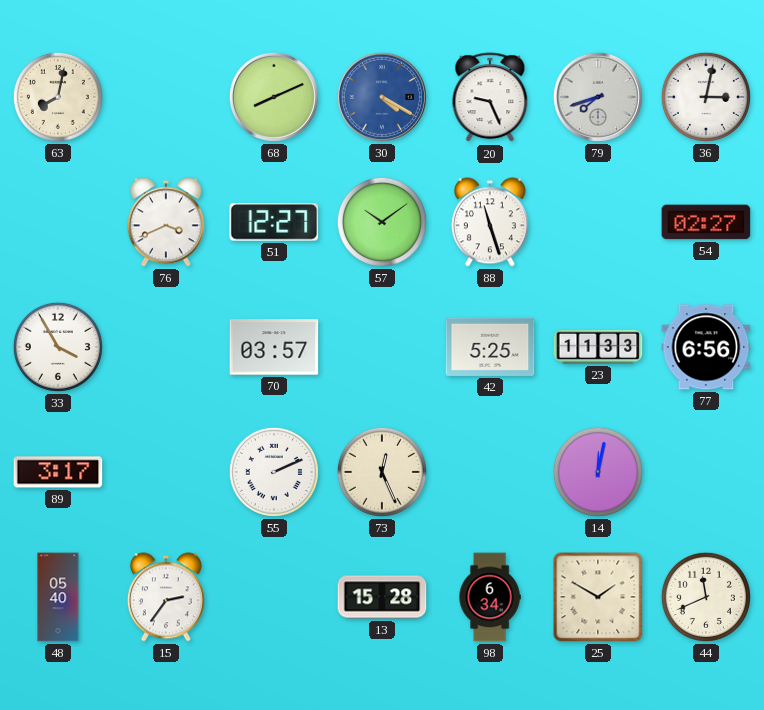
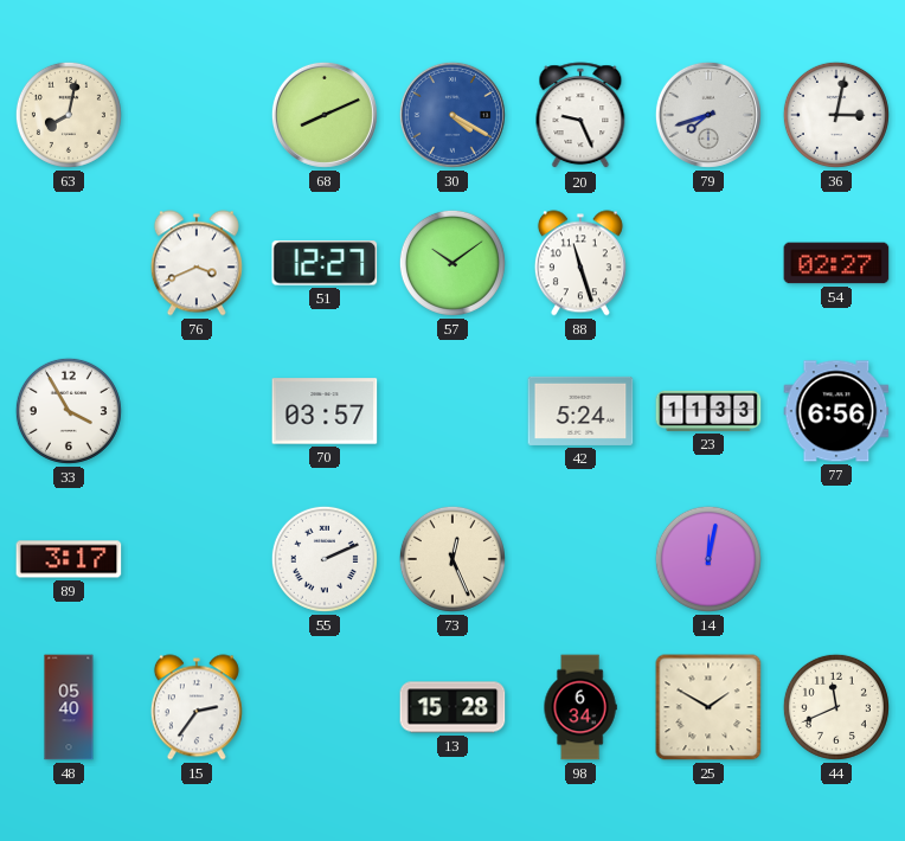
42: 5:25 -> 5:24
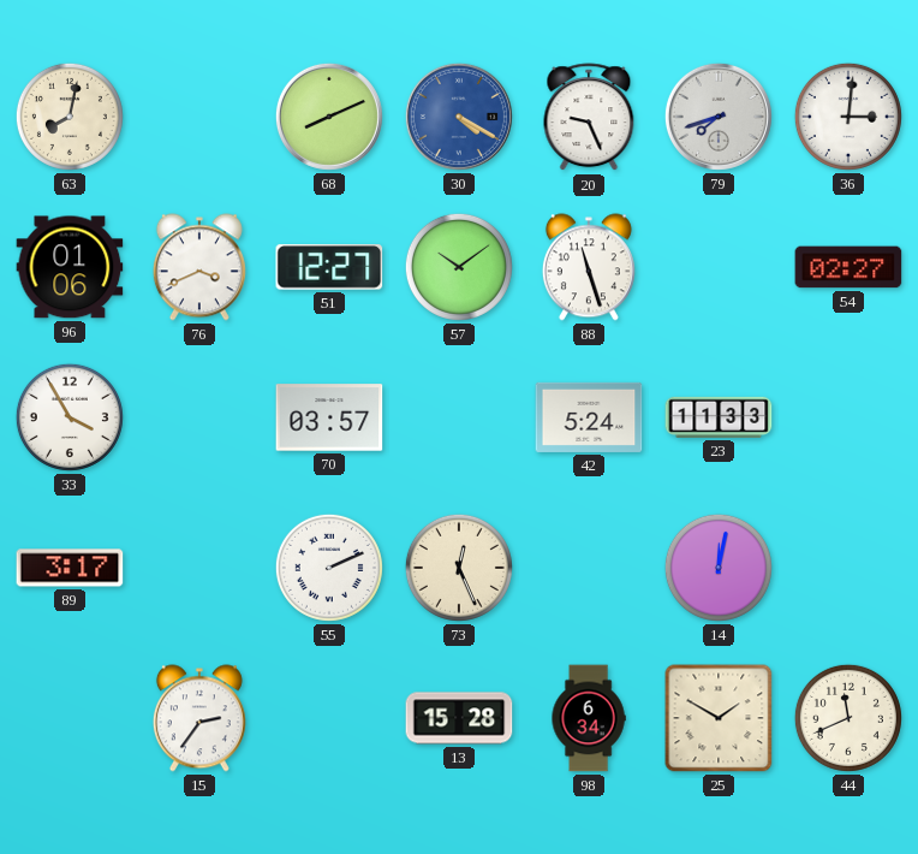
36: 3:02 -> 3:01
96: none -> 01:06
77: 6:56 -> none
48: 05:40 -> none
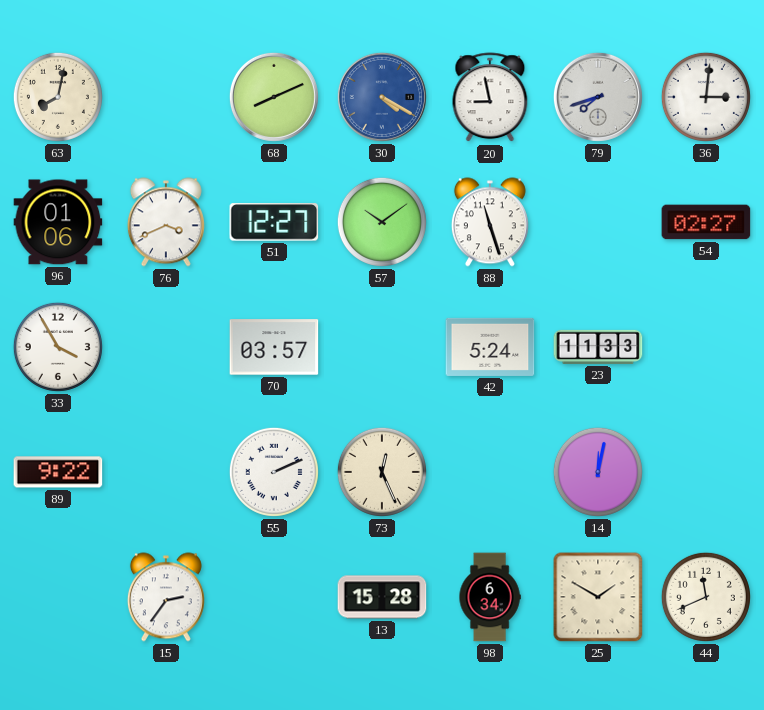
20: 9:26 -> 8:58
89: 3:17 -> 9:22
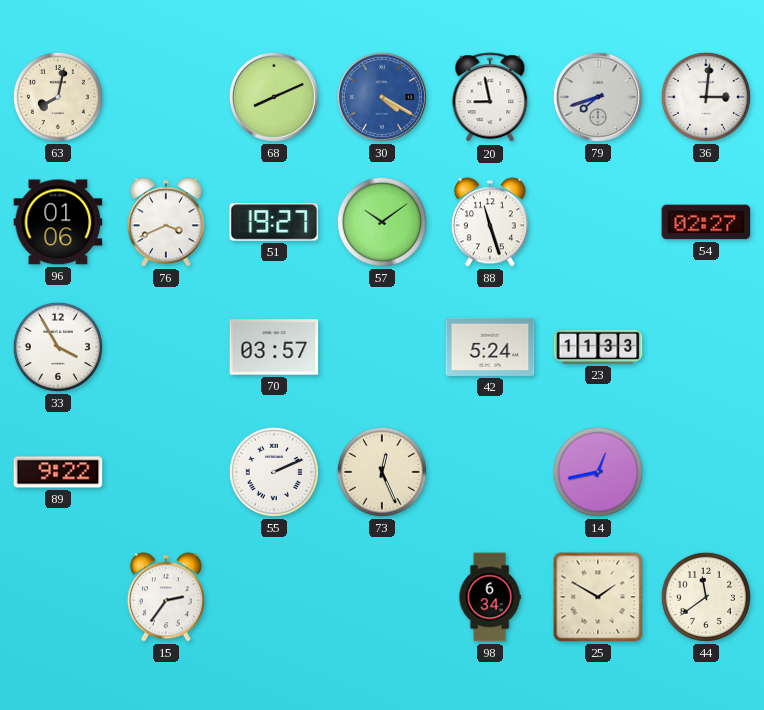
51: 12:27 -> 19:27
14: 12:02 -> 12:43
13: 15:28 -> none
44: 11:41 -> 11:39
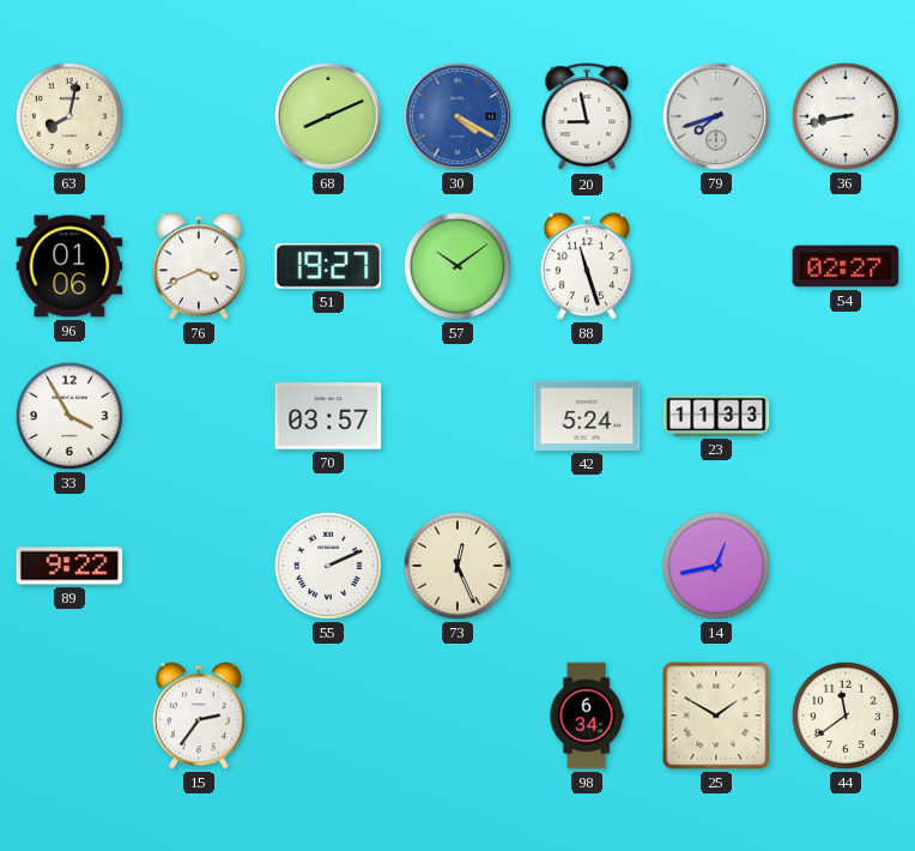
36: 3:01 -> 8:43
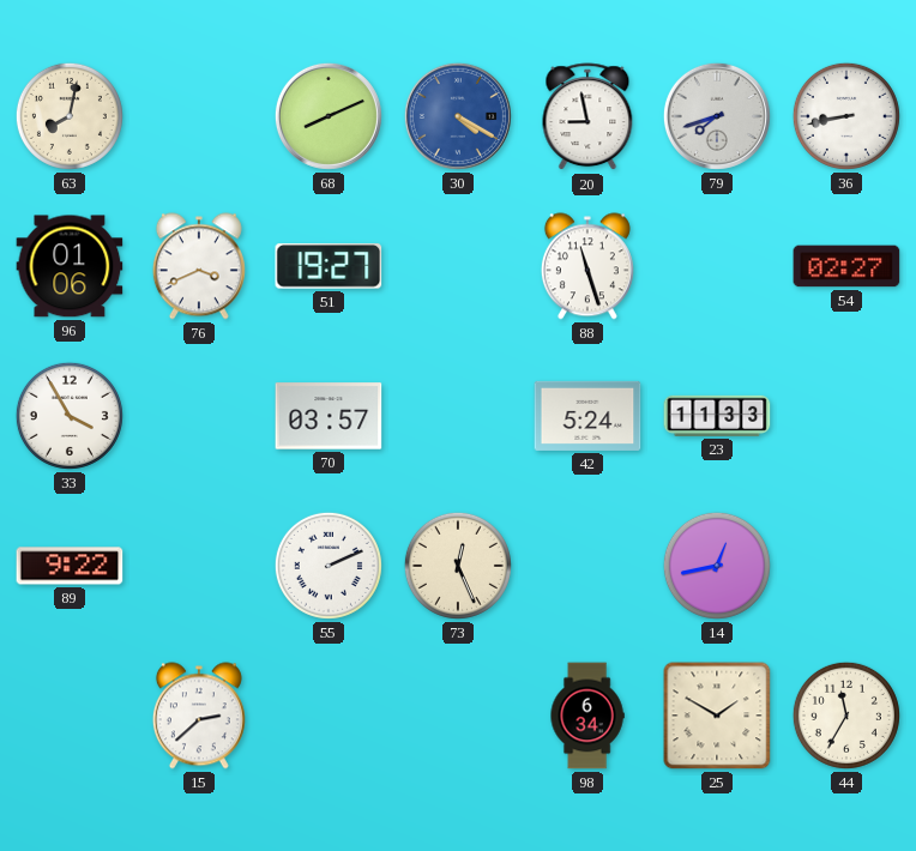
57: 10:09 -> none
15: 2:36 -> 2:38
44: 11:39 -> 11:35
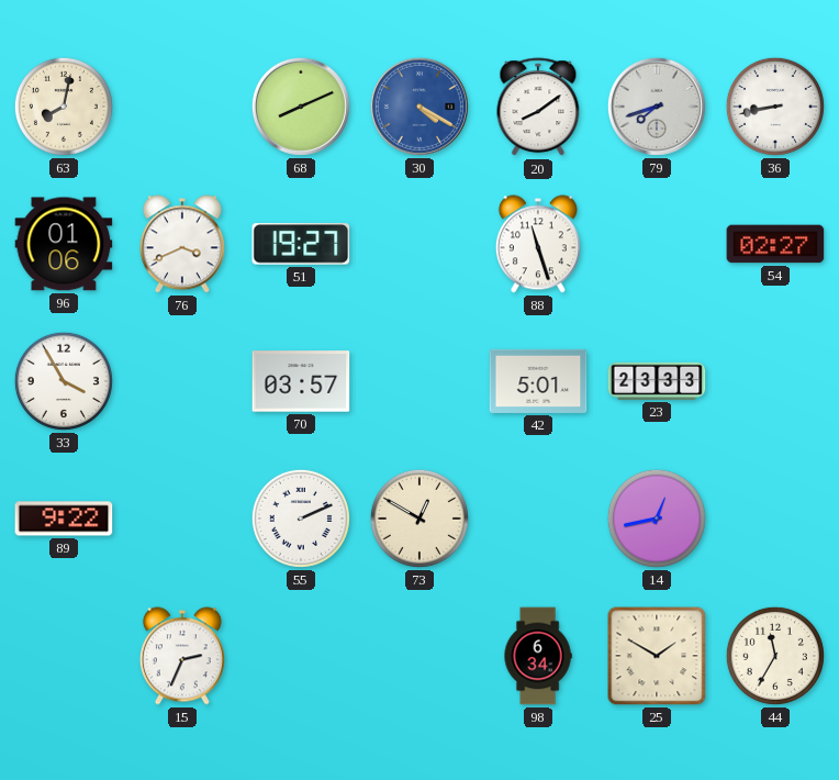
20: 8:58 -> 8:09
42: 5:24 -> 5:01
23: 11:33 -> 23:33
73: 12:26 -> 12:50
15: 2:38 -> 2:34
